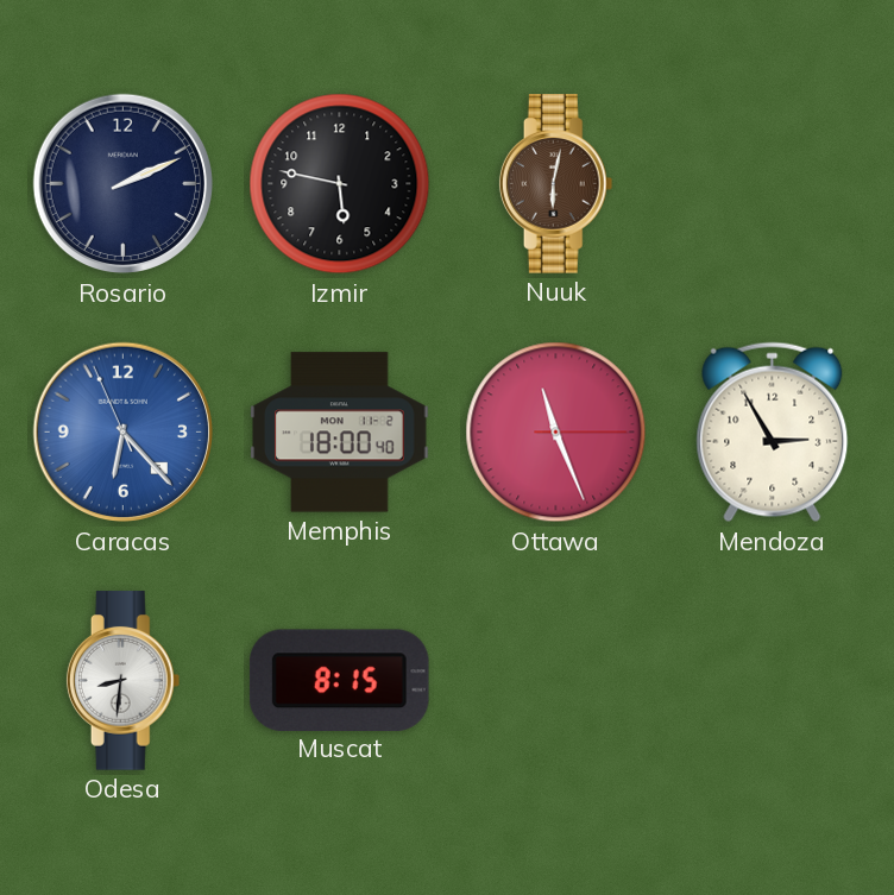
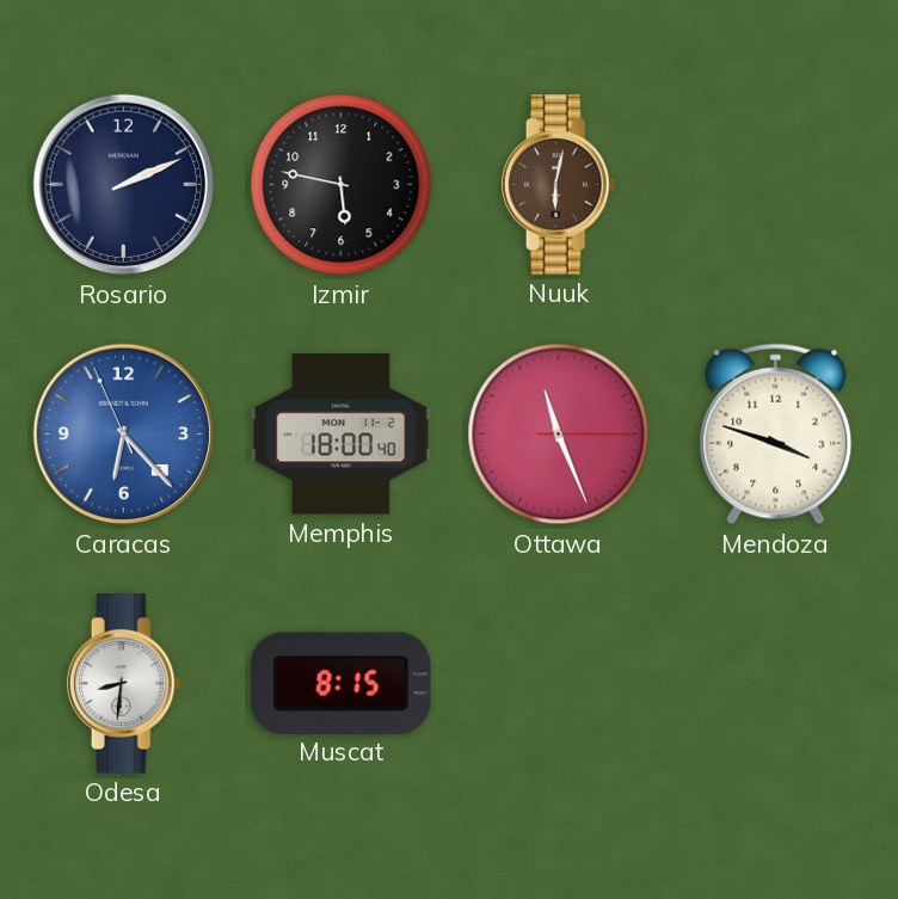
Mendoza: 2:55 -> 3:48
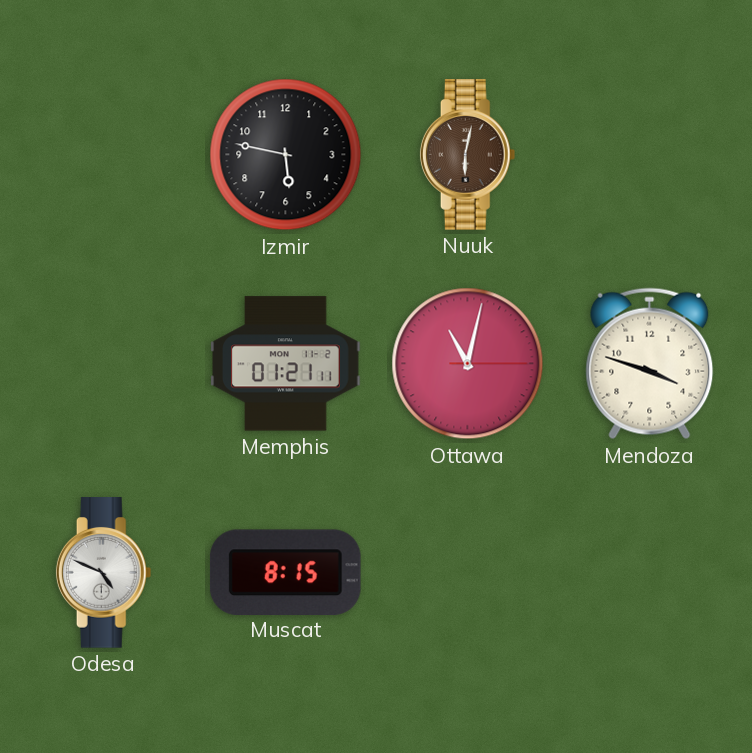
Rosario: 2:11 -> none
Caracas: 6:22 -> none
Memphis: 18:00 -> 01:21
Ottawa: 11:26 -> 11:02
Odesa: 8:31 -> 4:49
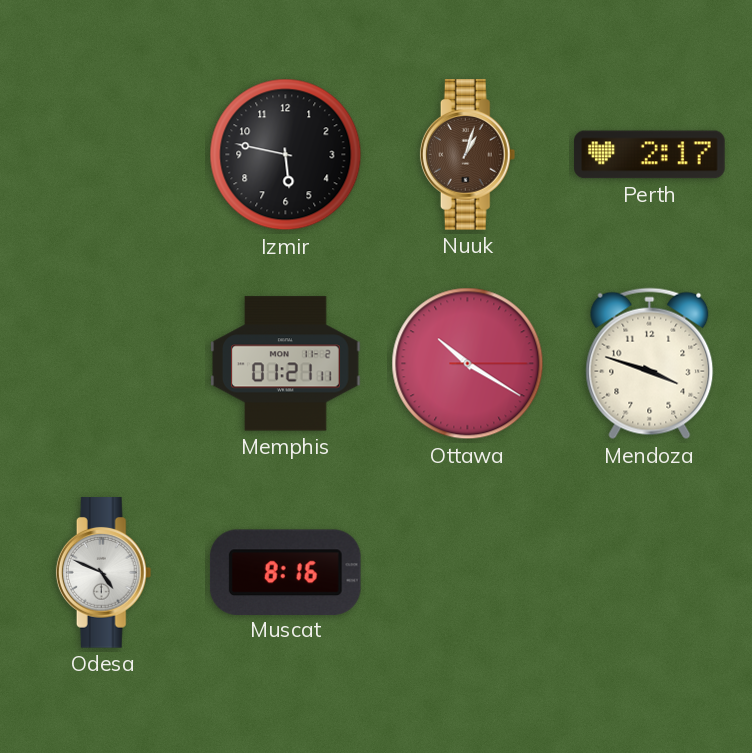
Nuuk: 6:02 -> 1:03
Perth: none -> 2:17
Ottawa: 11:02 -> 10:20
Muscat: 8:15 -> 8:16
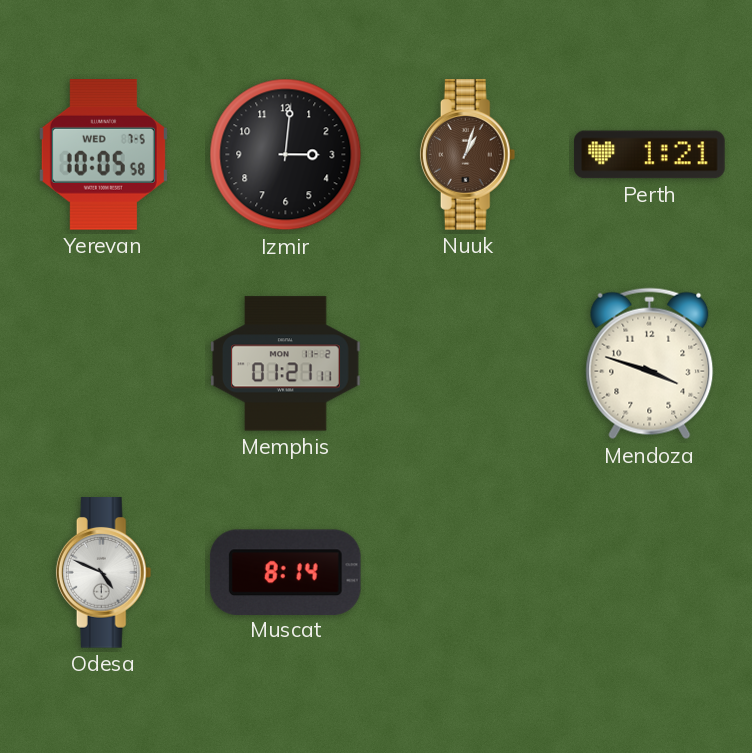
Yerevan: none -> 10:05
Izmir: 5:47 -> 3:01
Perth: 2:17 -> 1:21
Ottawa: 10:20 -> none
Muscat: 8:16 -> 8:14
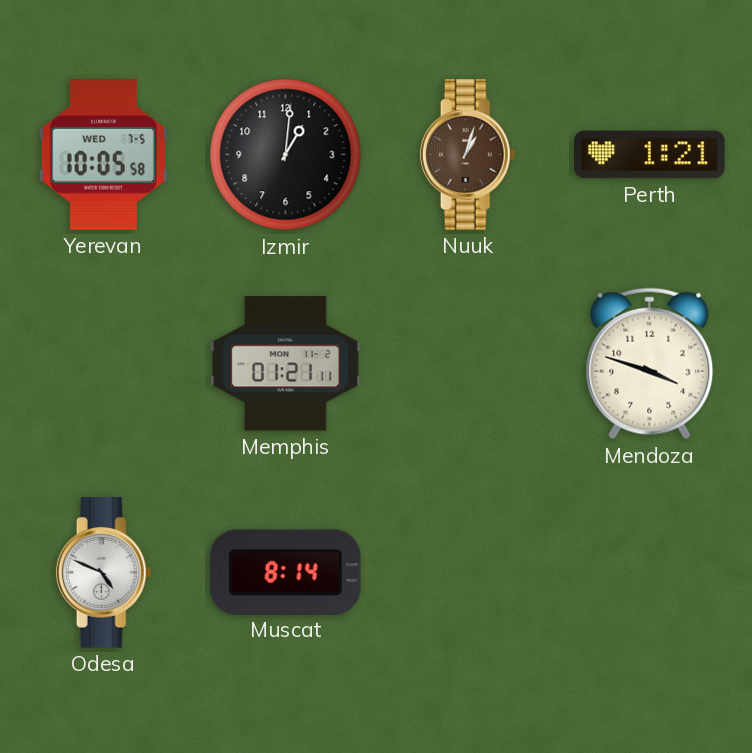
Izmir: 3:01 -> 1:01
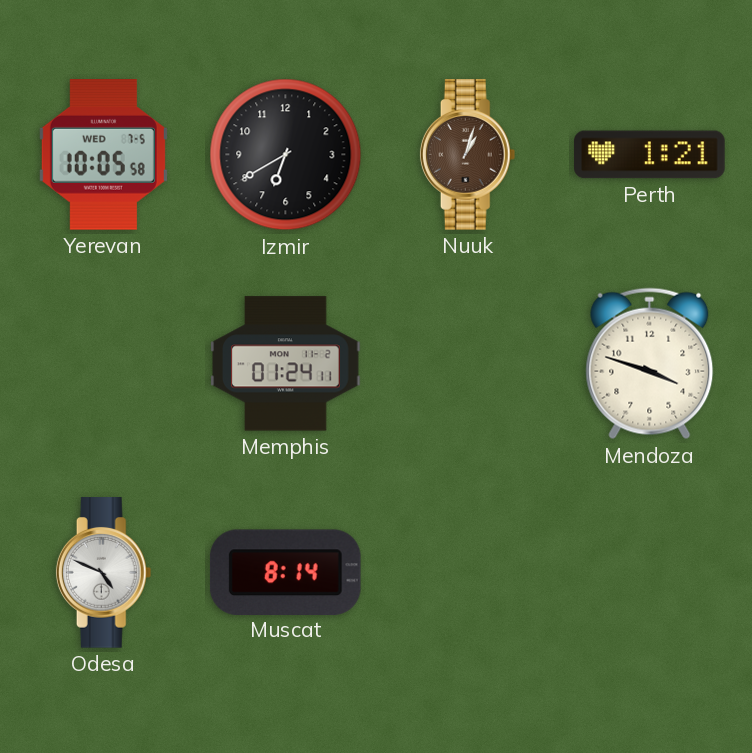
Izmir: 1:01 -> 6:40
Memphis: 01:21 -> 01:24
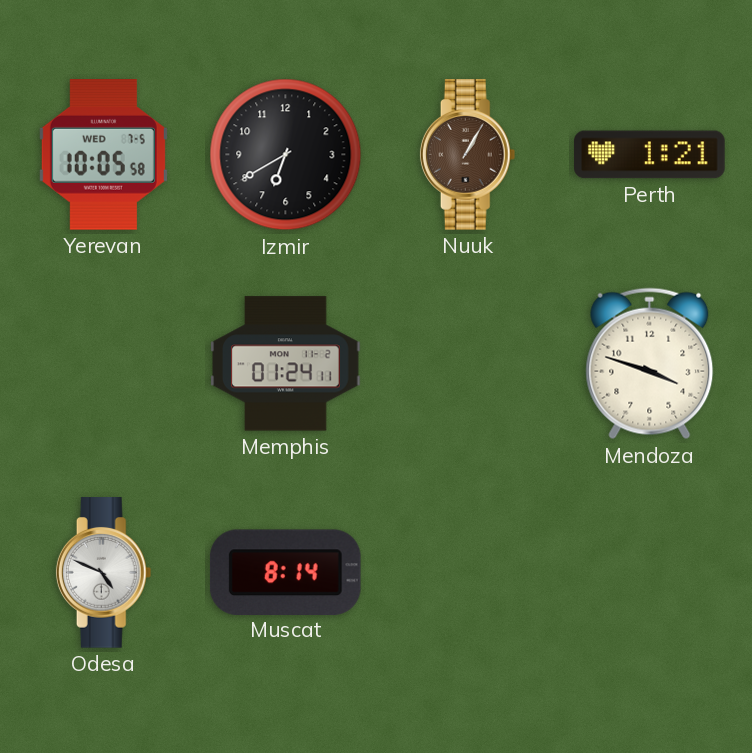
Nuuk: 1:03 -> 1:05
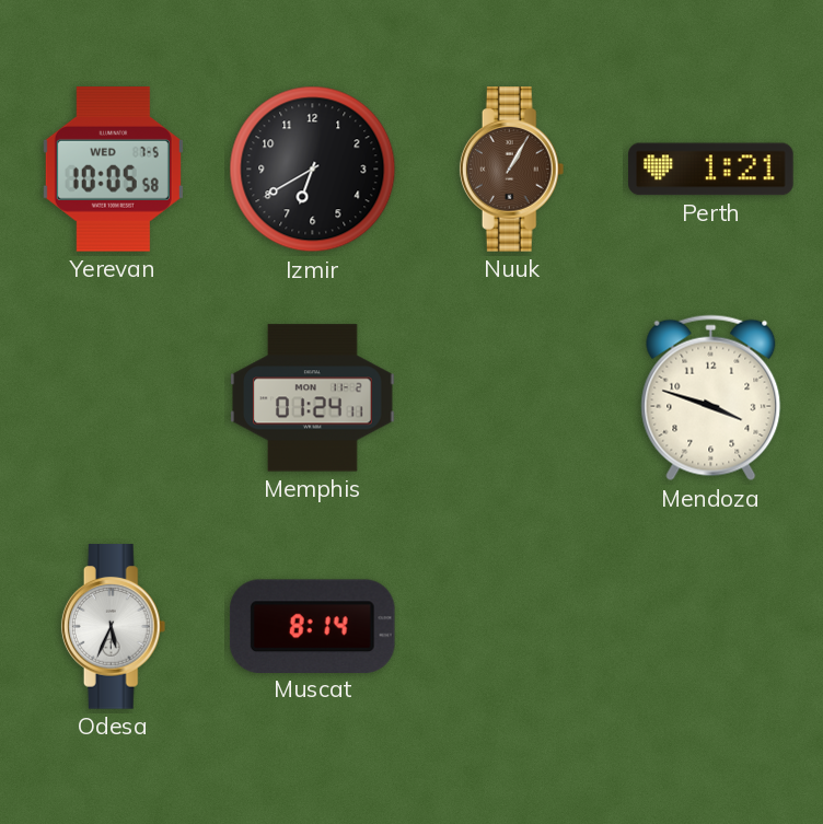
Odesa: 4:49 -> 5:34
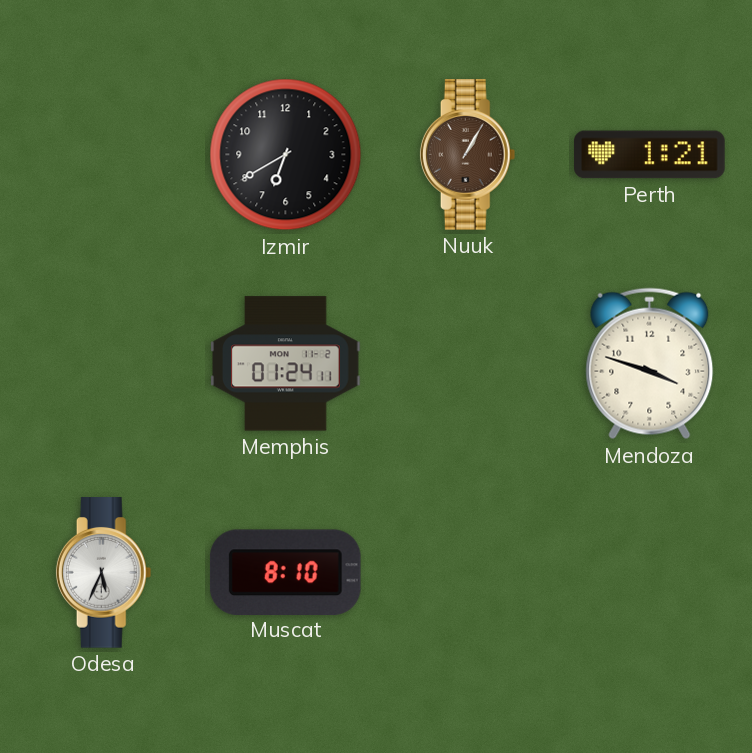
Yerevan: 10:05 -> none
Muscat: 8:14 -> 8:10
